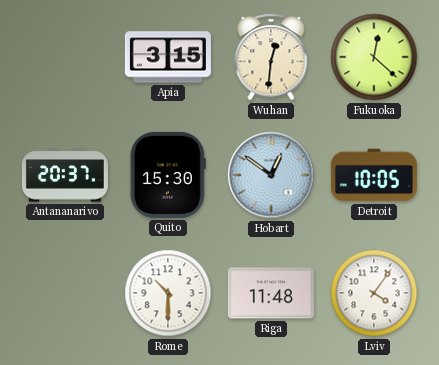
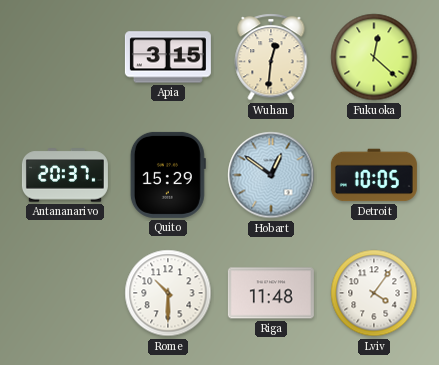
Quito: 15:30 -> 15:29
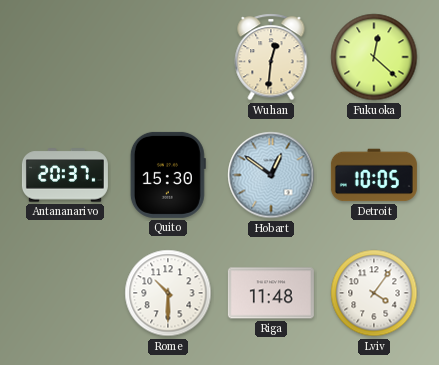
Apia: 3:15 -> none
Quito: 15:29 -> 15:30
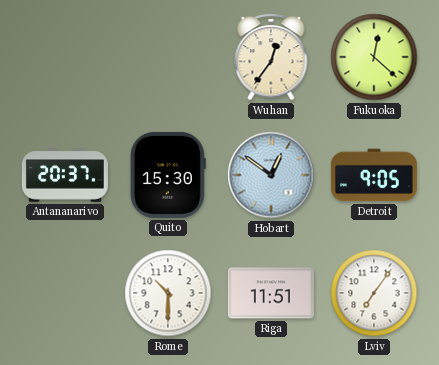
Wuhan: 12:31 -> 12:36
Detroit: 10:05 -> 9:05
Riga: 11:48 -> 11:51
Lviv: 4:06 -> 7:06
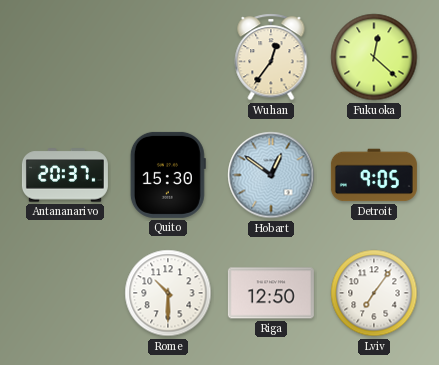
Riga: 11:51 -> 12:50
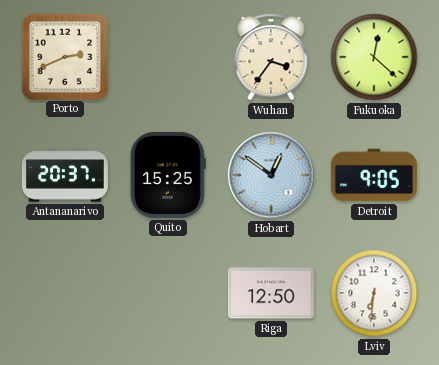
Porto: none -> 2:41
Wuhan: 12:36 -> 3:36
Quito: 15:30 -> 15:25
Rome: 10:30 -> none
Lviv: 7:06 -> 6:31
